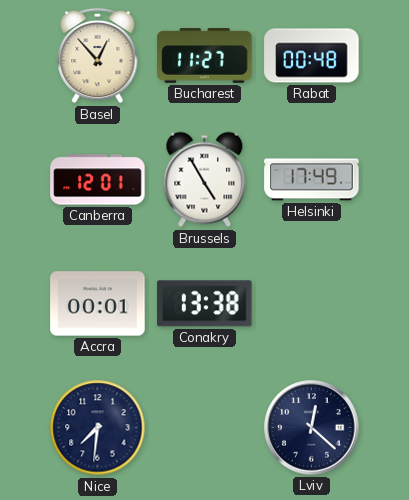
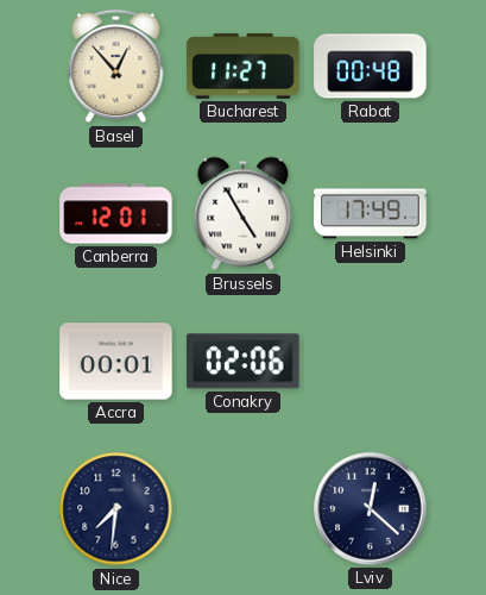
Conakry: 13:38 -> 02:06
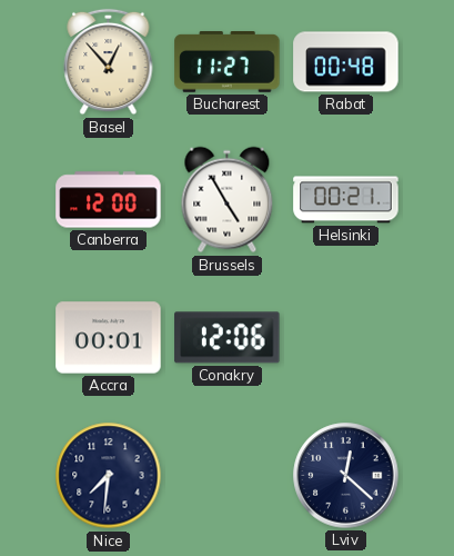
Canberra: 12:01 -> 12:00
Helsinki: 17:49 -> 00:21
Conakry: 02:06 -> 12:06
